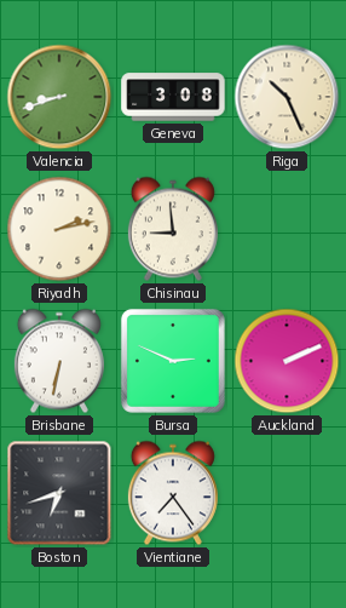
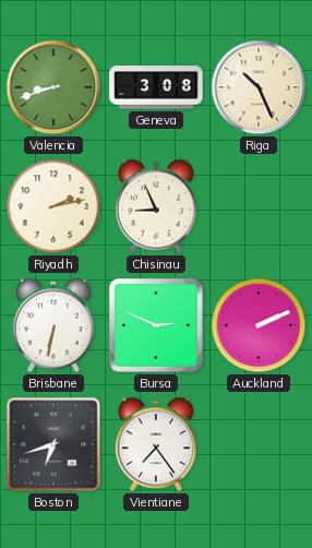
Chisinau: 8:59 -> 8:56
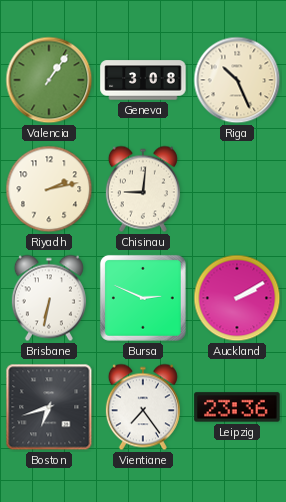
Valencia: 8:42 -> 1:06
Chisinau: 8:56 -> 9:01
Auckland: 2:11 -> 2:10
Leipzig: none -> 23:36
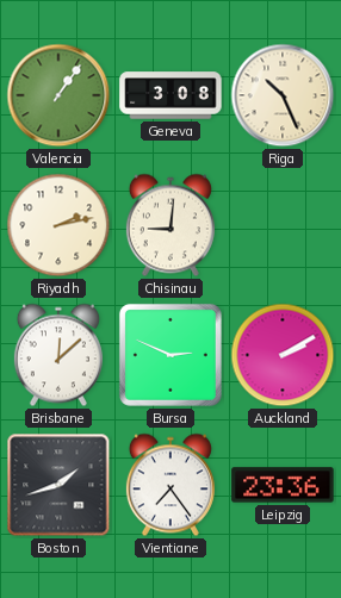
Brisbane: 6:32 -> 12:08
Boston: 6:42 -> 1:42
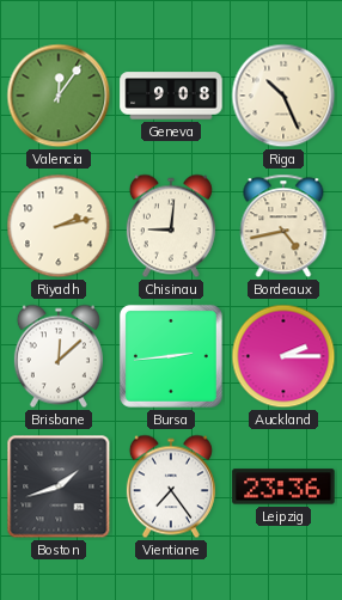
Valencia: 1:06 -> 12:06
Geneva: 3:08 -> 9:08
Bordeaux: none -> 4:43
Bursa: 2:49 -> 2:44
Auckland: 2:10 -> 2:15
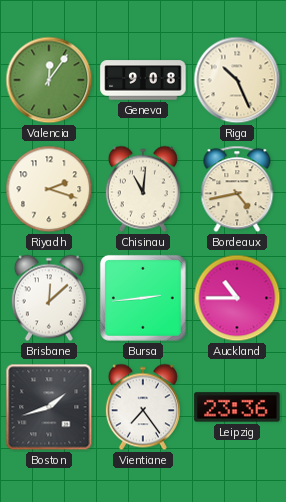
Riyadh: 2:13 -> 2:18
Chisinau: 9:01 -> 11:01
Auckland: 2:15 -> 10:45
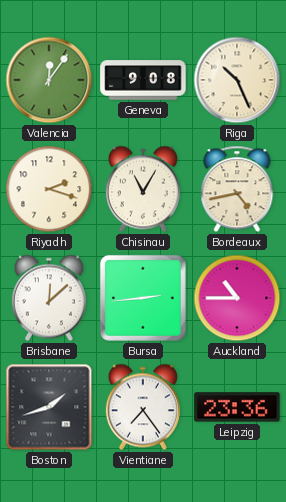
Chisinau: 11:01 -> 11:05
